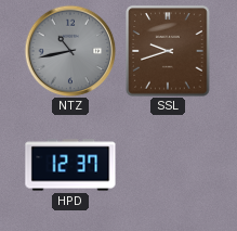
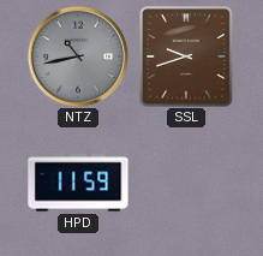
HPD: 12:37 -> 11:59
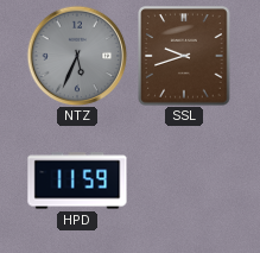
NTZ: 10:43 -> 5:34
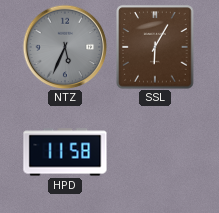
SSL: 9:42 -> 6:05
HPD: 11:59 -> 11:58
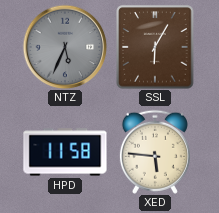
XED: none -> 5:46
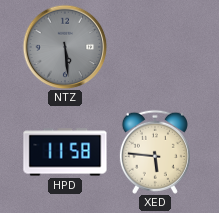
NTZ: 5:34 -> 5:29
SSL: 6:05 -> none
